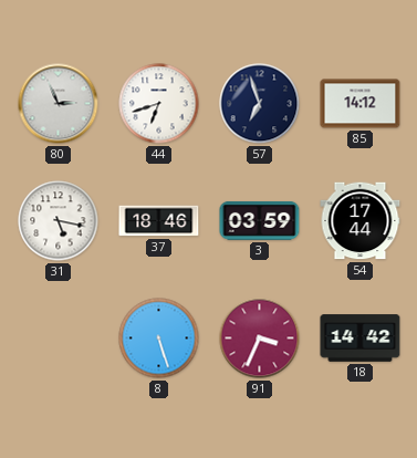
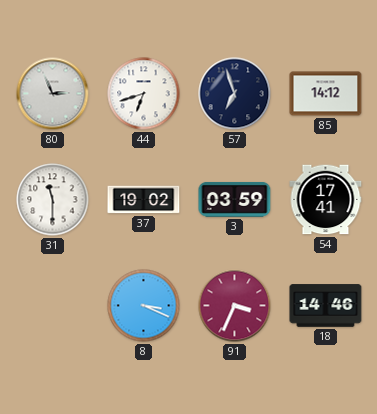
31: 5:17 -> 11:30
37: 18:46 -> 19:02
54: 17:44 -> 17:41
8: 5:27 -> 3:19
18: 14:42 -> 14:46
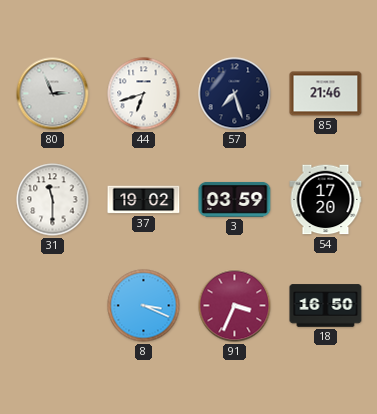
57: 6:57 -> 7:27
85: 14:12 -> 21:46
54: 17:41 -> 17:20
18: 14:46 -> 16:50
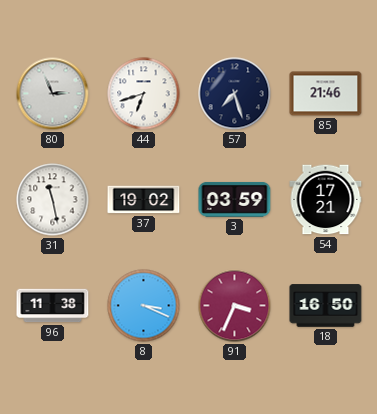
31: 11:30 -> 11:28
54: 17:20 -> 17:21
96: none -> 11:38
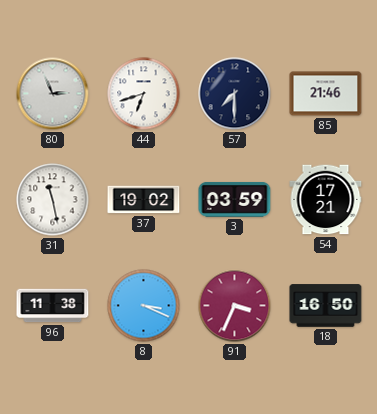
57: 7:27 -> 7:30
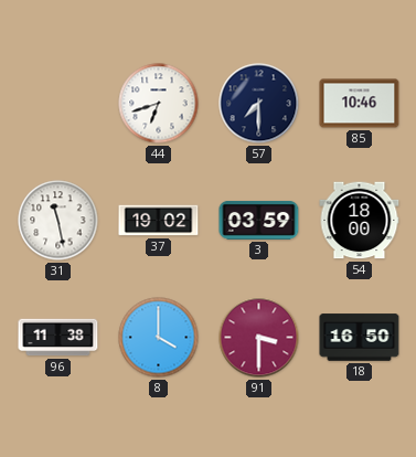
80: 2:56 -> none
85: 21:46 -> 10:46
54: 17:21 -> 18:00
8: 3:19 -> 4:00
91: 3:34 -> 3:30
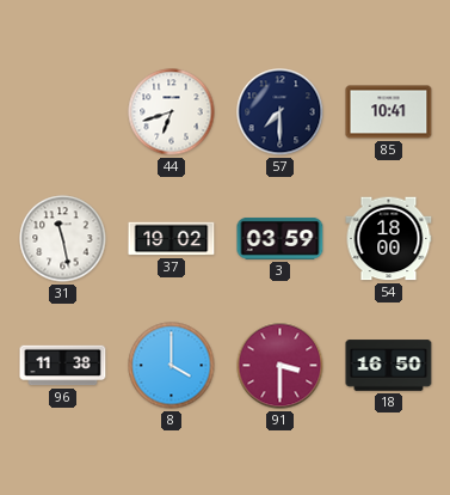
85: 10:46 -> 10:41
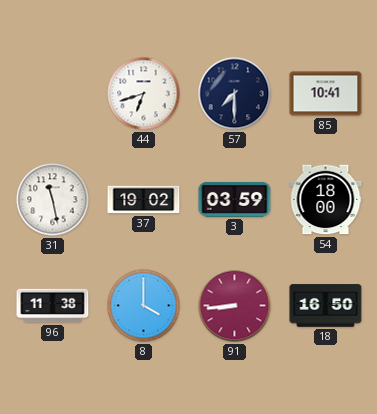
91: 3:30 -> 8:44
